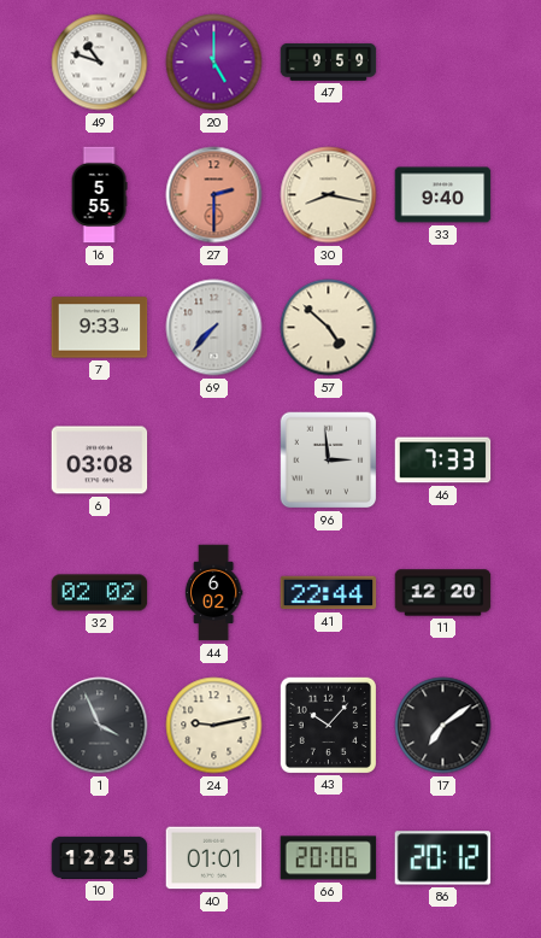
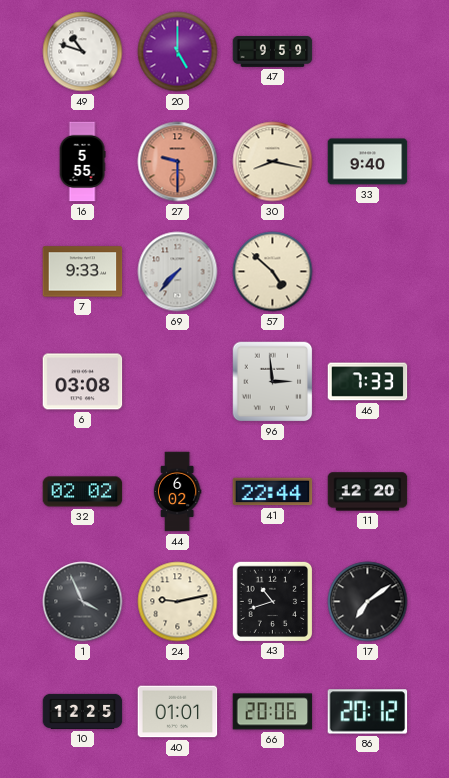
27: 2:30 -> 9:30
43: 10:07 -> 10:42
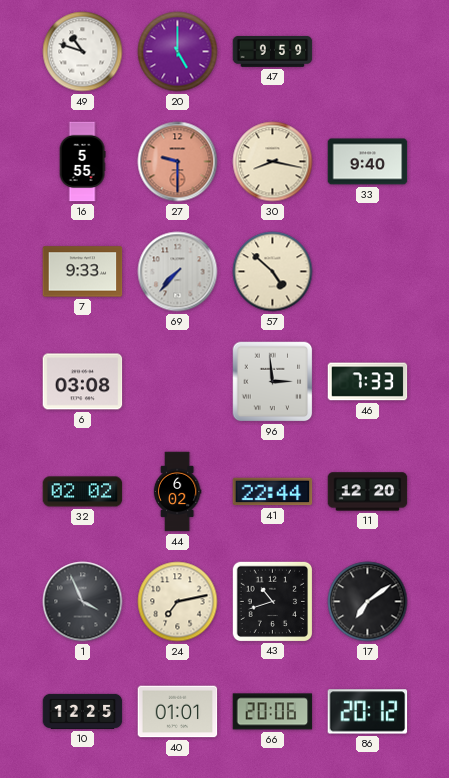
24: 9:13 -> 7:13
